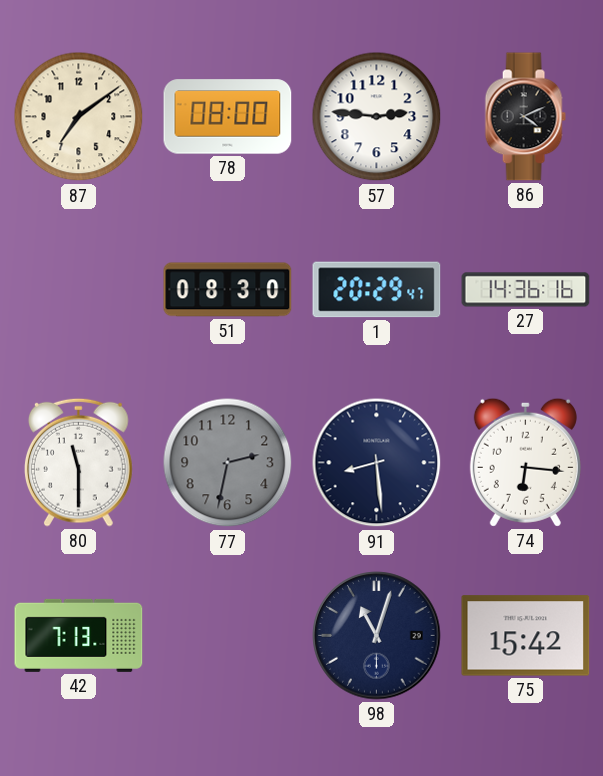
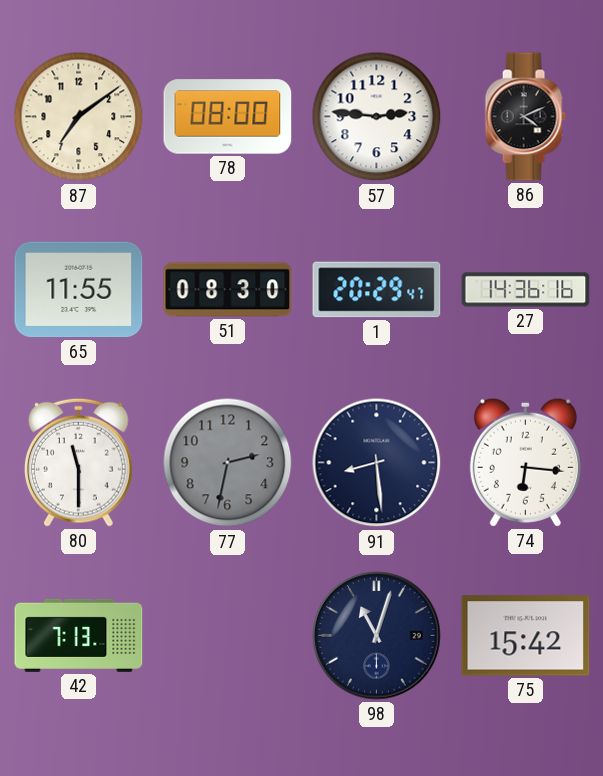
65: none -> 11:55
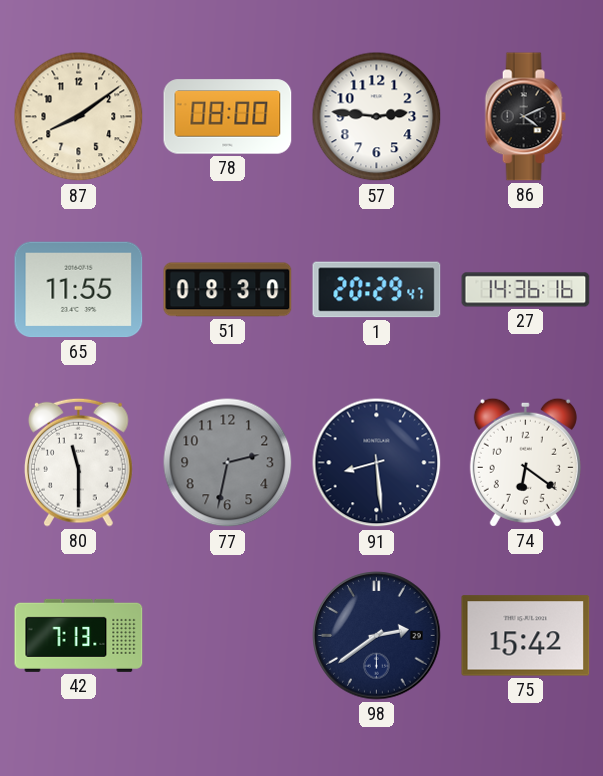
87: 7:09 -> 8:09
74: 6:16 -> 6:21
98: 11:03 -> 2:39
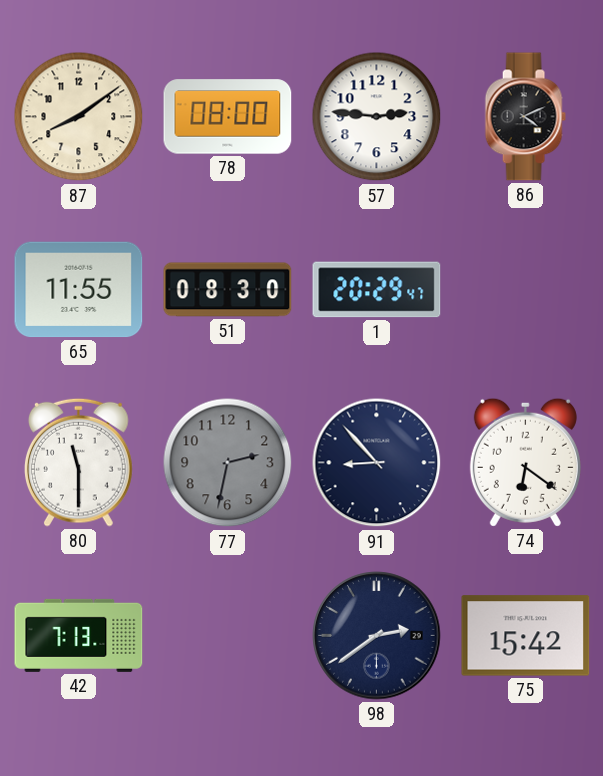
27: 14:36 -> none
91: 8:29 -> 8:53
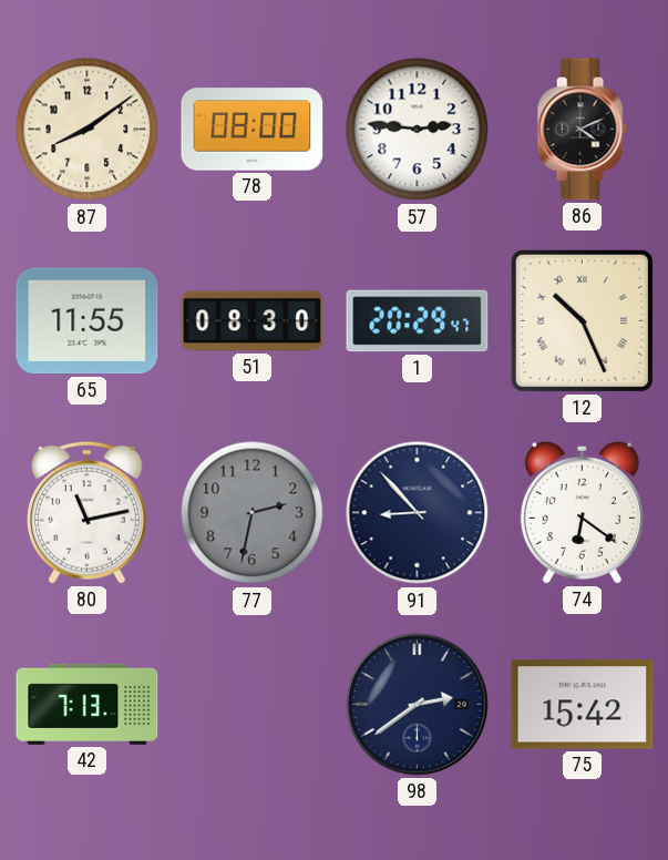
12: none -> 10:26
80: 11:30 -> 11:13
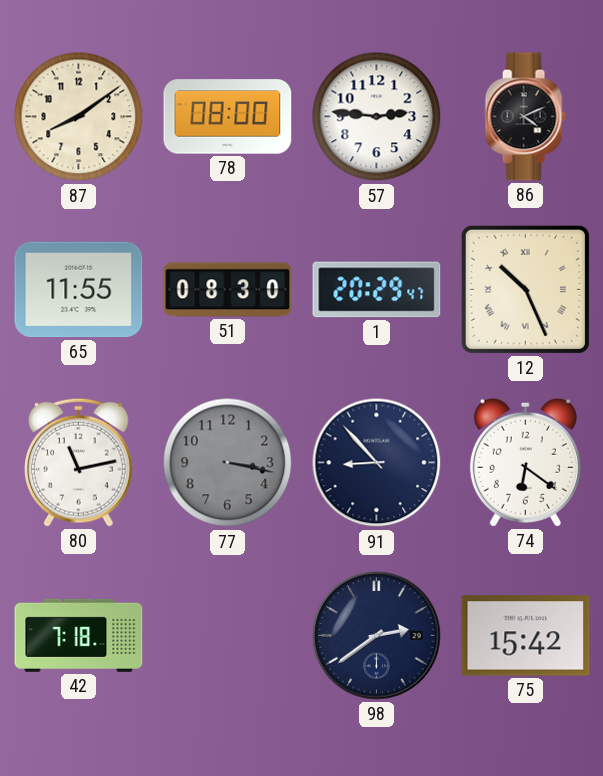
77: 2:32 -> 3:17
42: 7:13 -> 7:18
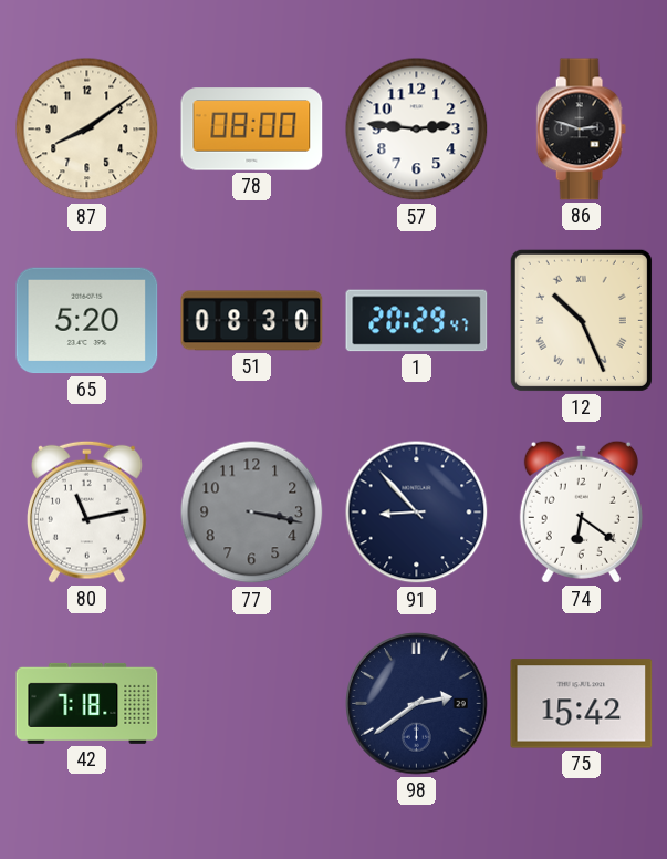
86: 4:11 -> 2:48
65: 11:55 -> 5:20
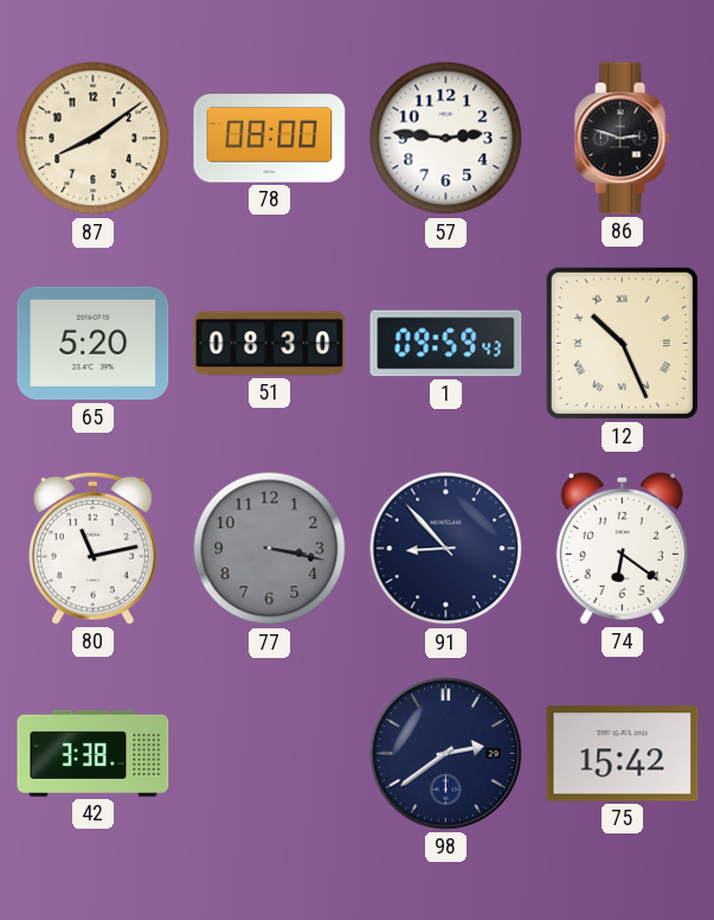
1: 20:29 -> 09:59
42: 7:18 -> 3:38
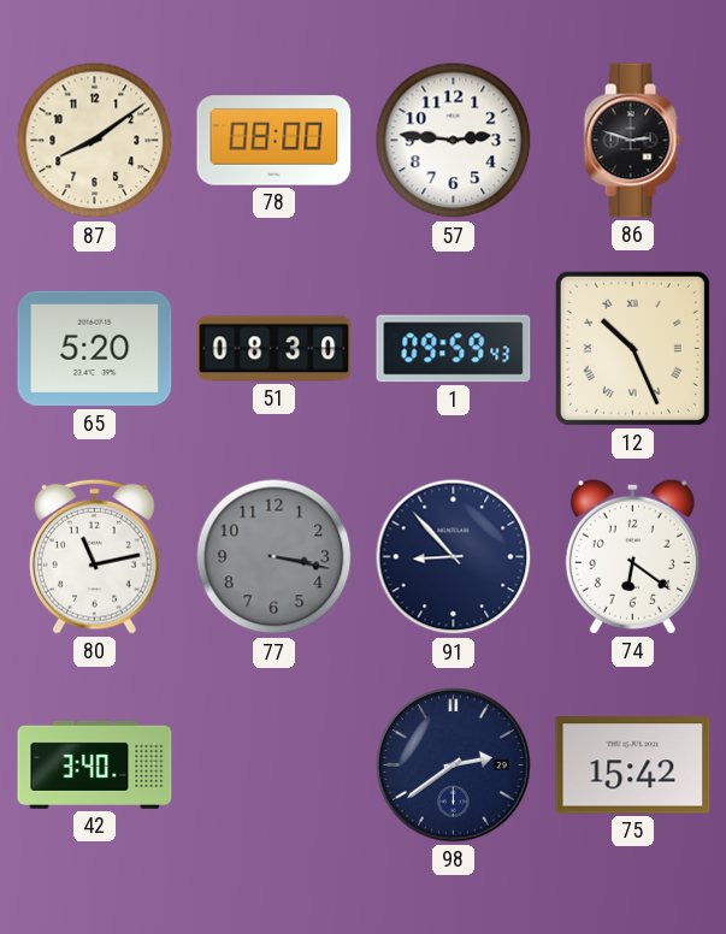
42: 3:38 -> 3:40
